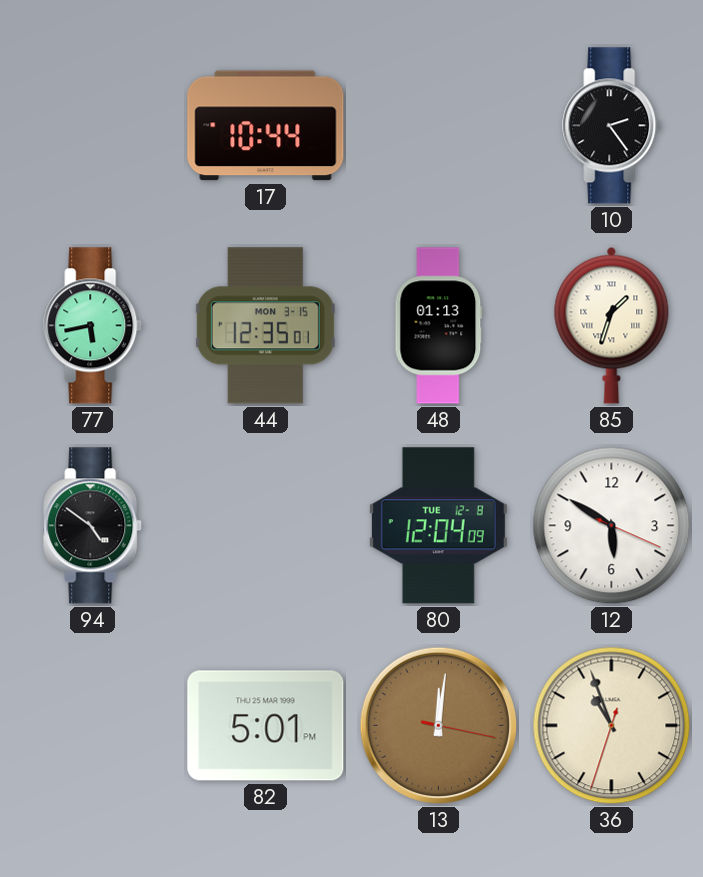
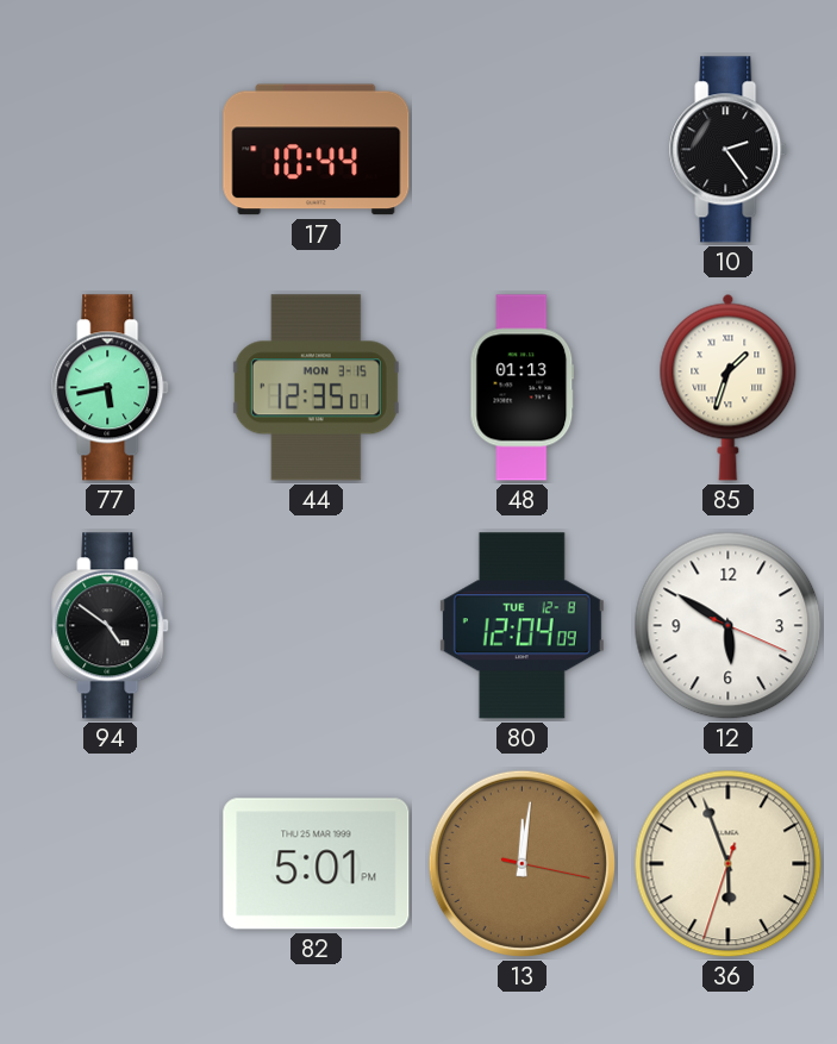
36: 10:56 -> 5:56
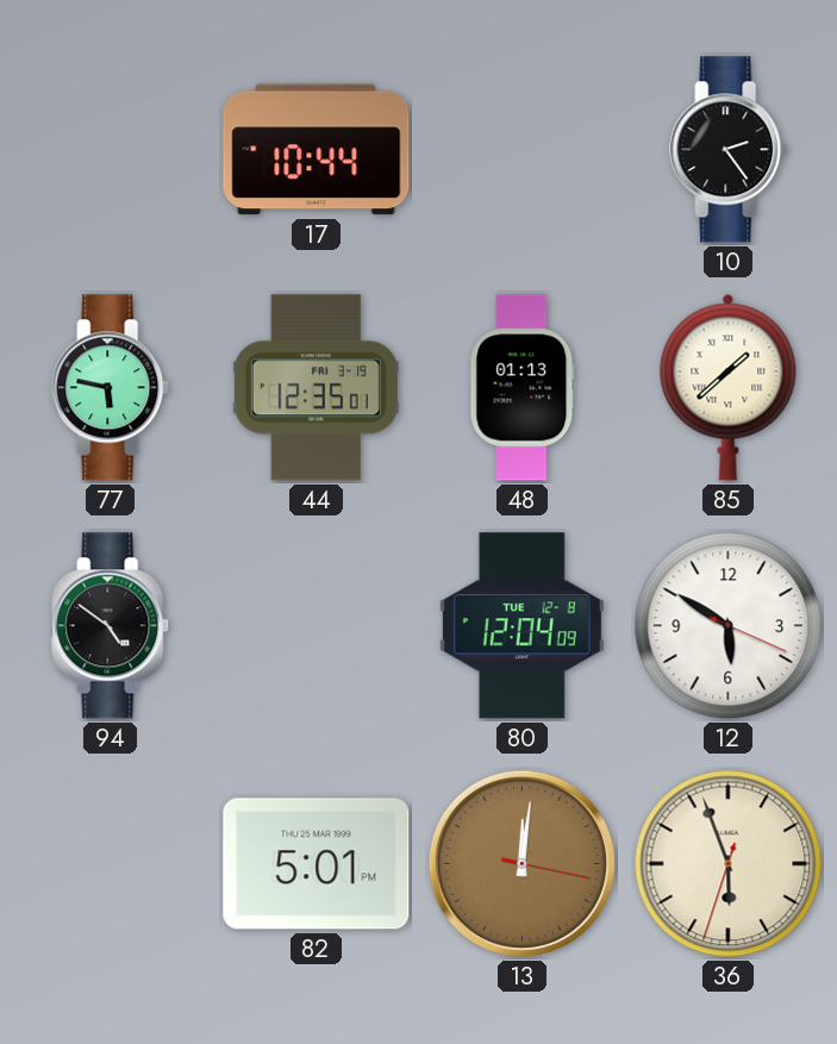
77: 5:43 -> 5:47
44 date: MON 3-15 -> FRI 3-19
85: 1:33 -> 1:38
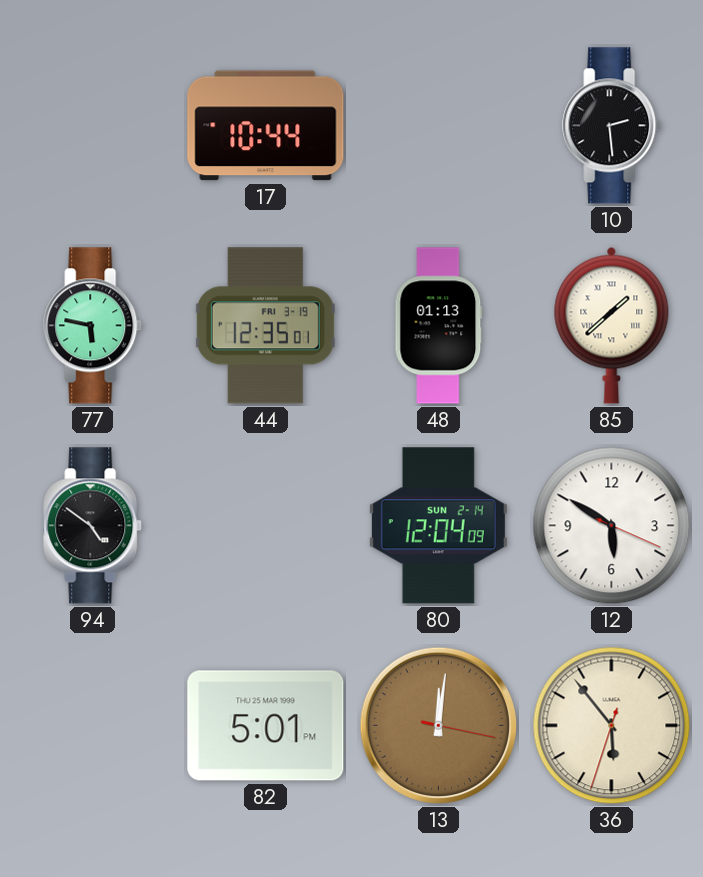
10: 2:24 -> 2:29
80 date: TUE 12-8 -> SUN 2-14
36: 5:56 -> 5:53
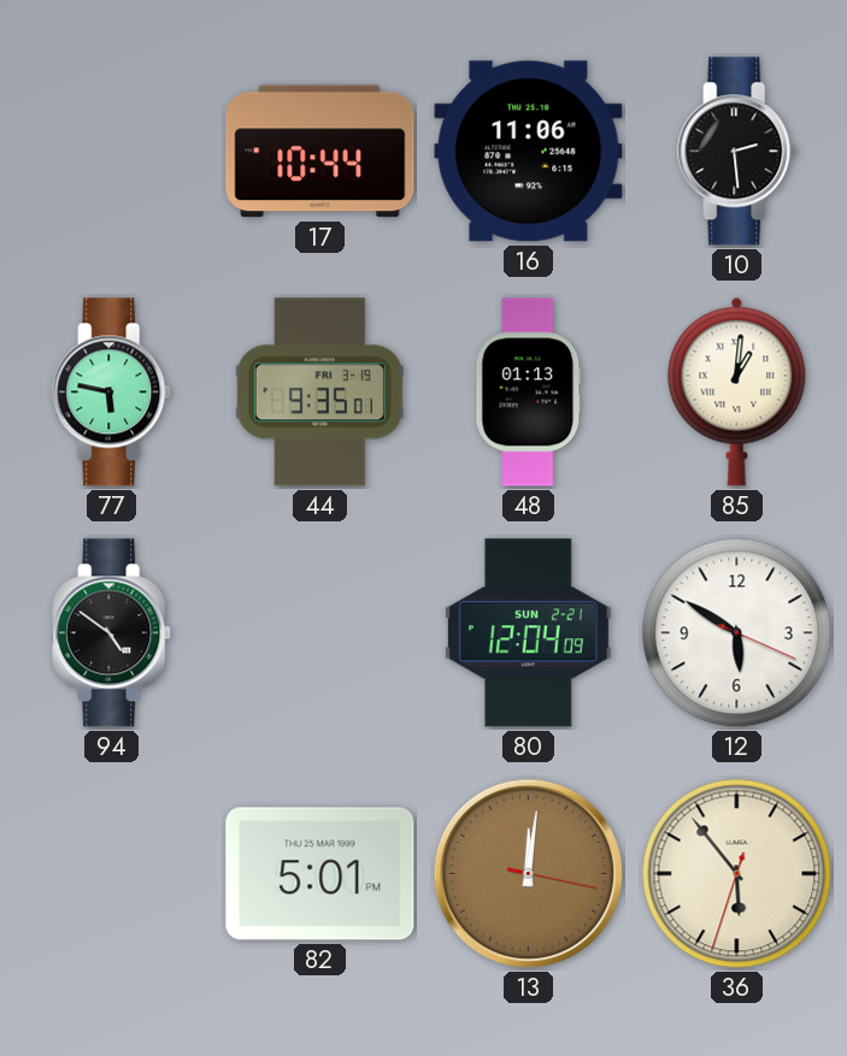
16: none -> 11:06
44: 12:35 -> 9:35
85: 1:38 -> 1:01
80 date: SUN 2-14 -> SUN 2-21
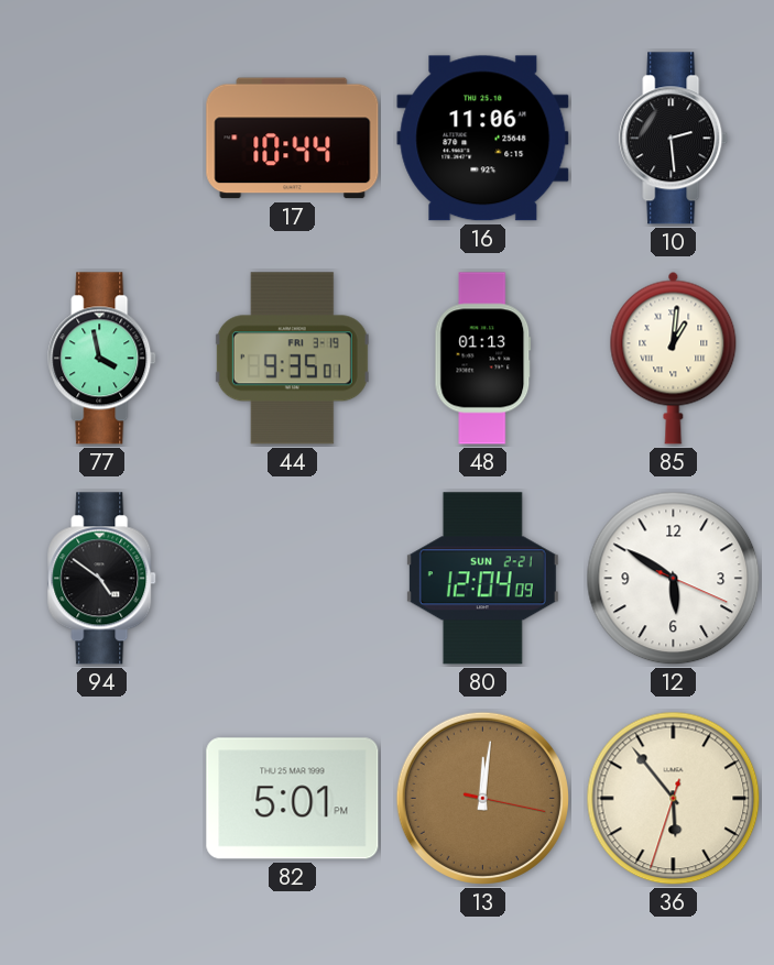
77: 5:47 -> 3:58
